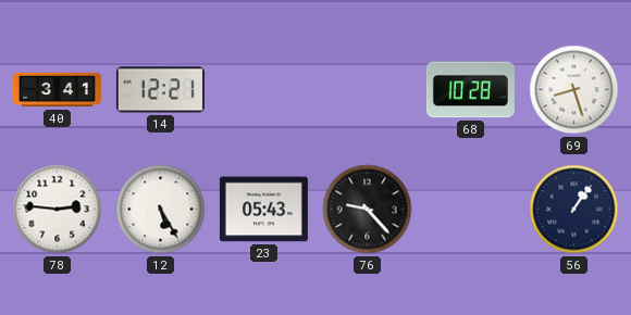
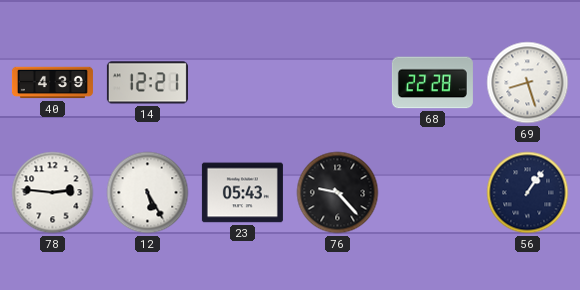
40: 3:41 -> 4:39
68: 10:28 -> 22:28
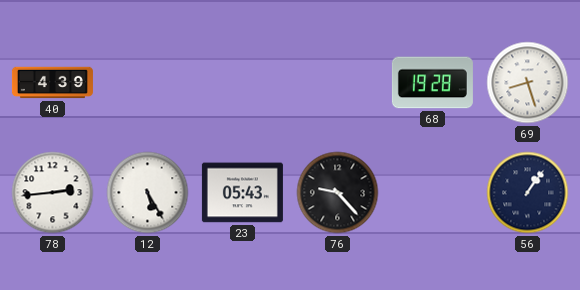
14: 12:21 -> none
68: 22:28 -> 19:28
78: 2:46 -> 2:44
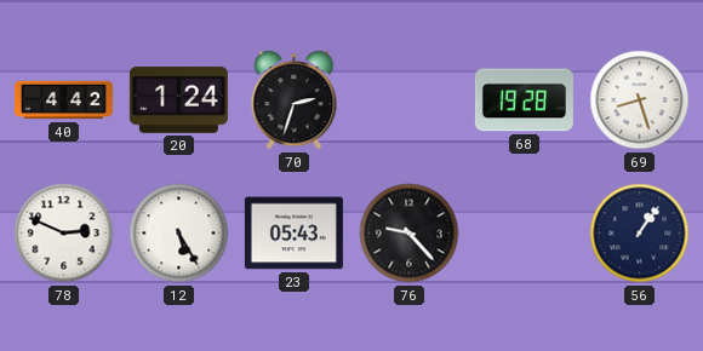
40: 4:39 -> 4:42
20: none -> 1:24
70: none -> 2:33
78: 2:44 -> 2:49
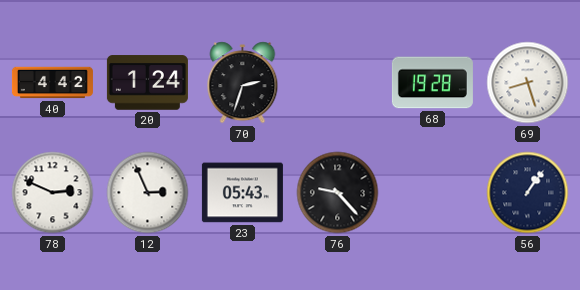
12: 5:25 -> 2:56
